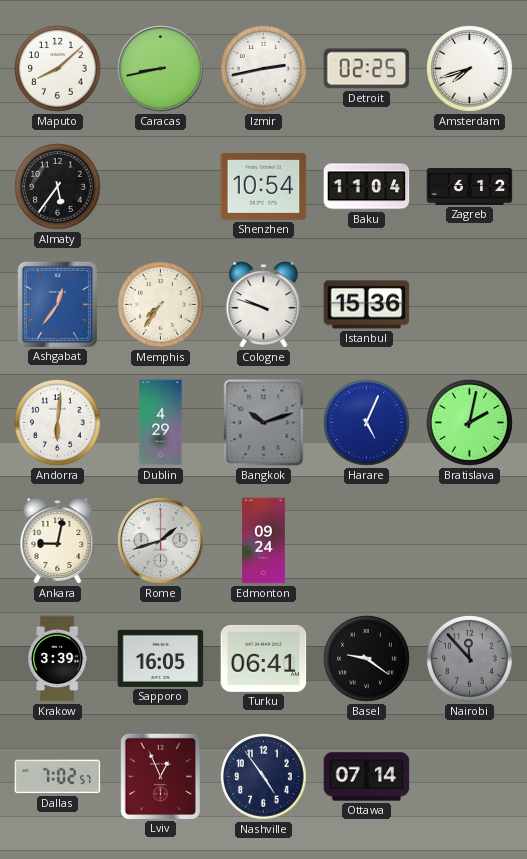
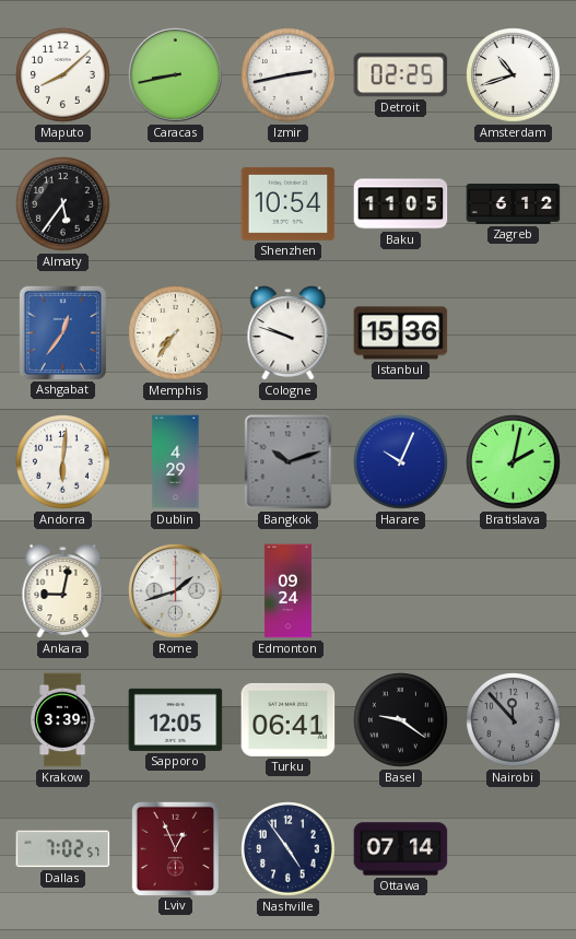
Amsterdam: 7:42 -> 10:42
Baku: 11:04 -> 11:05
Harare: 5:04 -> 10:04
Sapporo: 16:05 -> 12:05
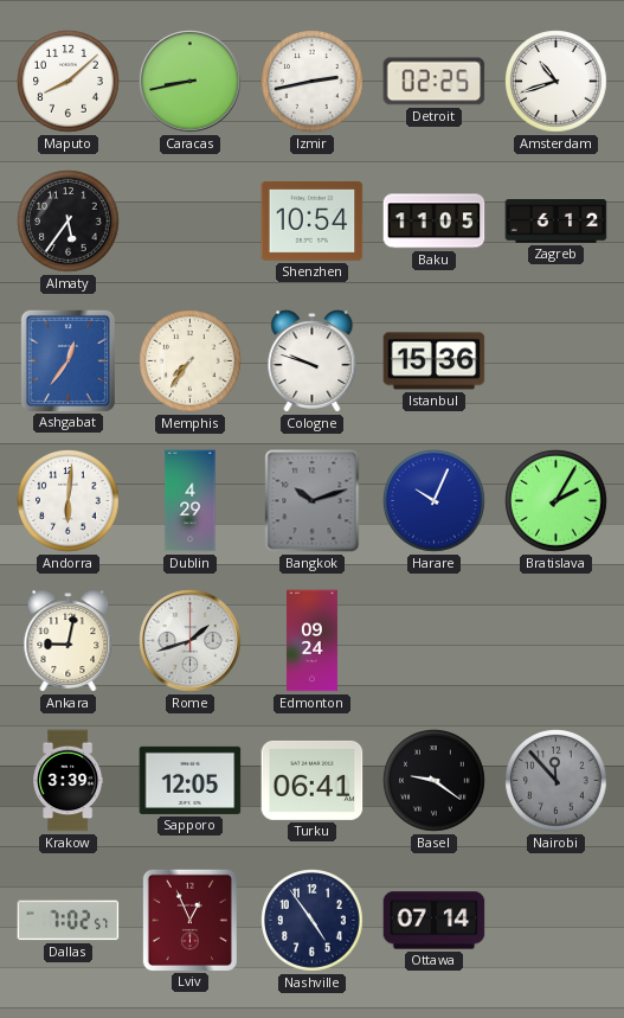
Bratislava: 2:02 -> 2:05
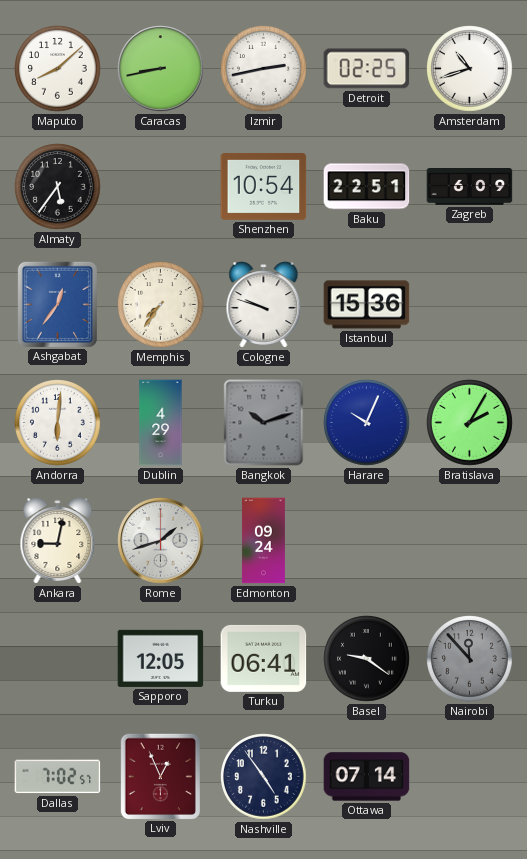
Baku: 11:05 -> 22:51
Zagreb: 6:12 -> 6:09
Krakow: 3:39 -> none
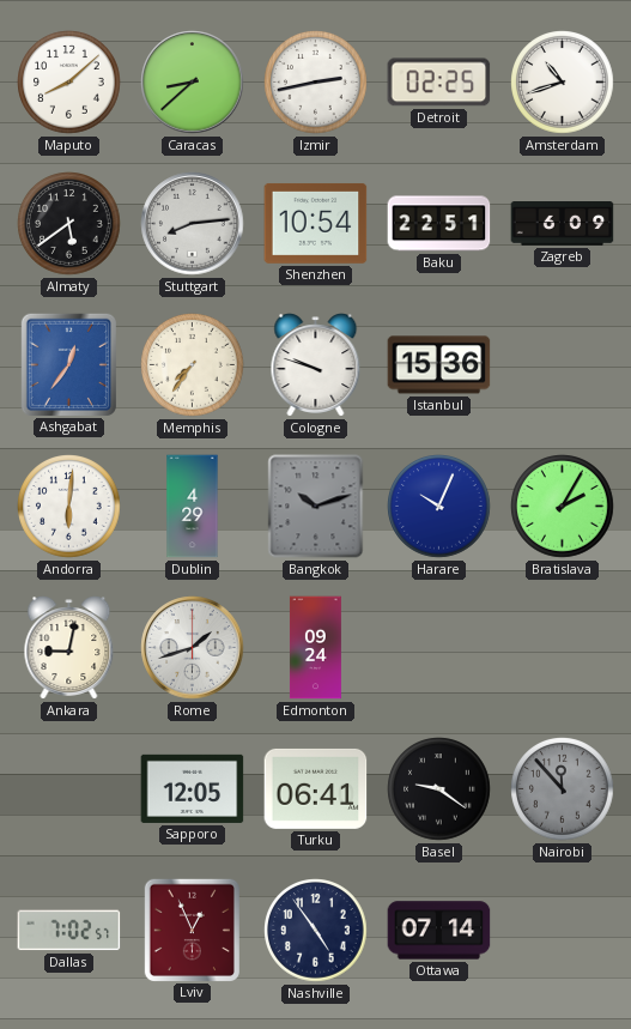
Caracas: 8:43 -> 8:38
Almaty: 5:36 -> 5:39
Stuttgart: none -> 8:14
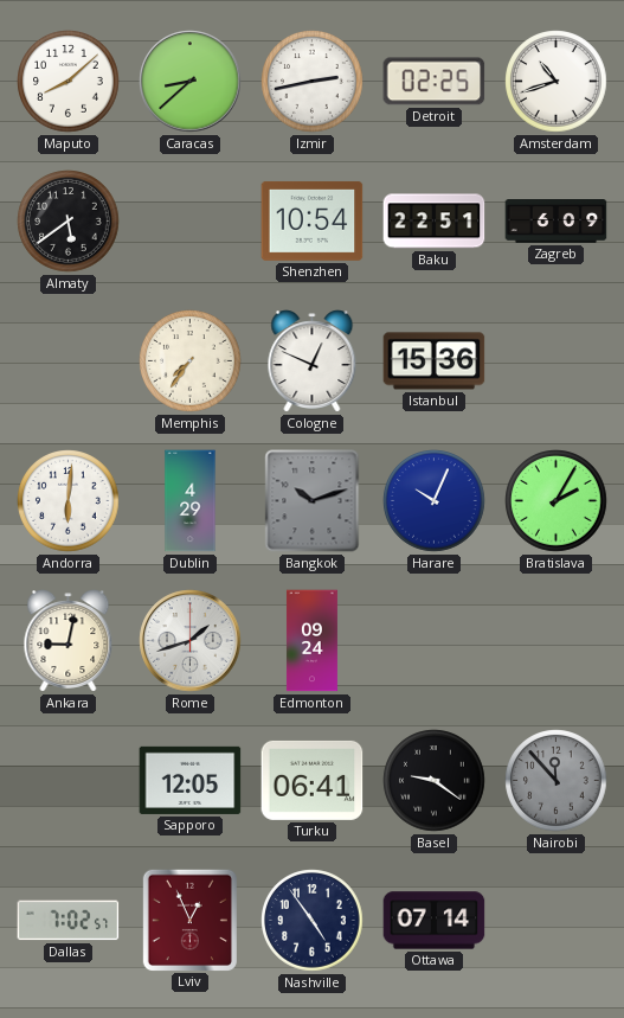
Stuttgart: 8:14 -> none
Ashgabat: 12:36 -> none
Cologne: 9:48 -> 12:49
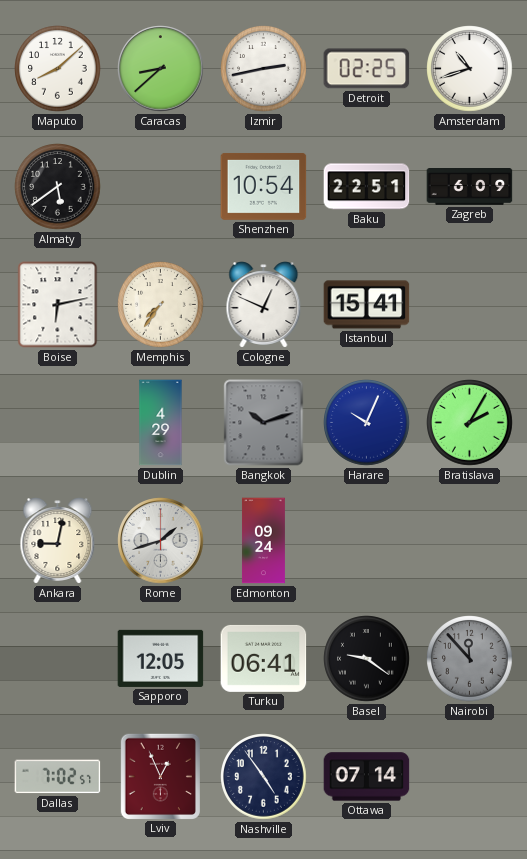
Boise: none -> 6:13
Istanbul: 15:36 -> 15:41
Andorra: 6:01 -> none
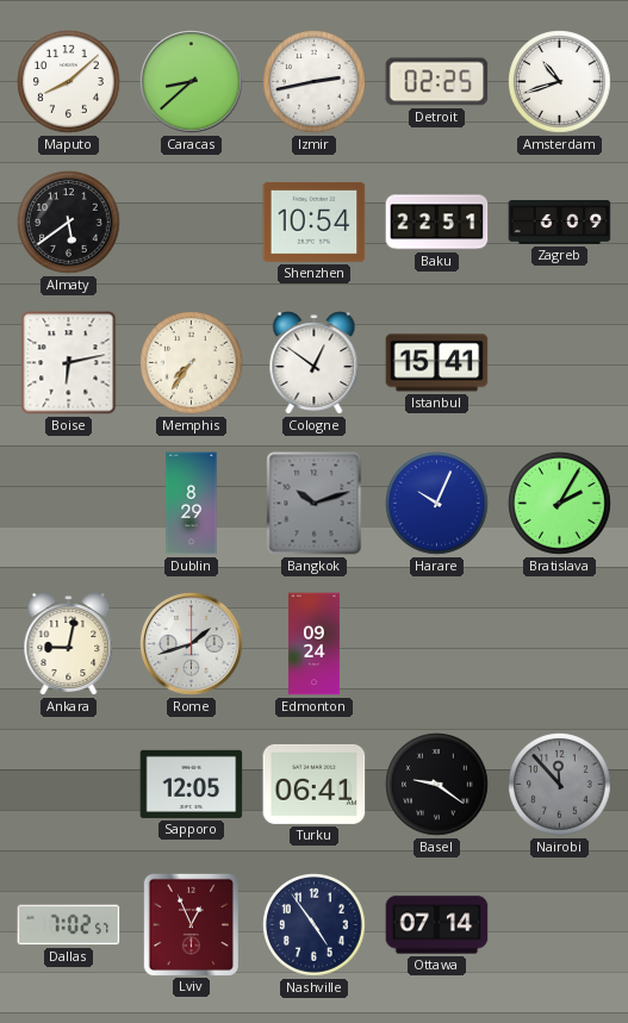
Cologne: 12:49 -> 12:51
Dublin: 4:29 -> 8:29
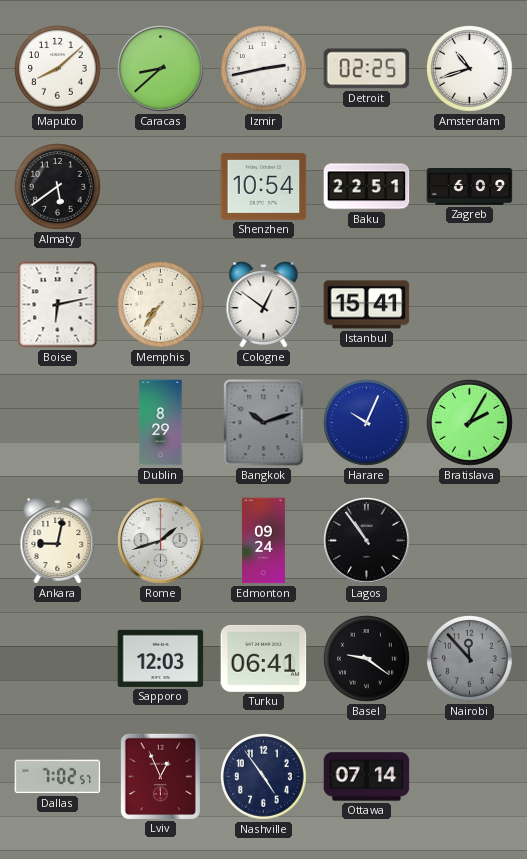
Lagos: none -> 10:54
Sapporo: 12:05 -> 12:03
